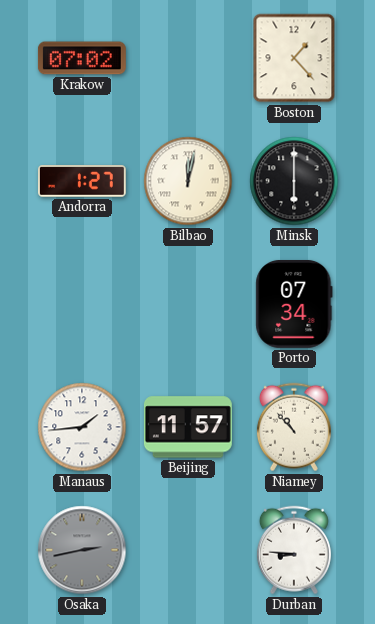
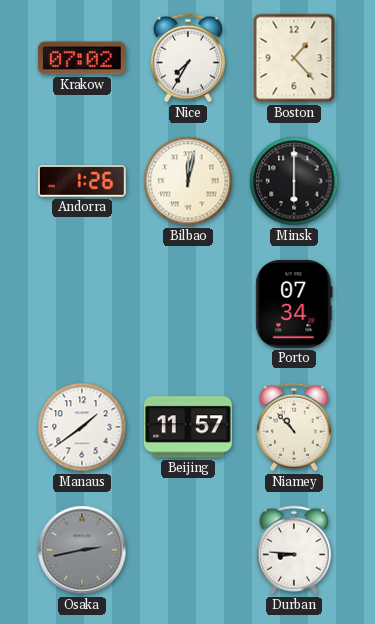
Nice: none -> 7:35
Andorra: 1:27 -> 1:26
Manaus: 1:44 -> 1:39
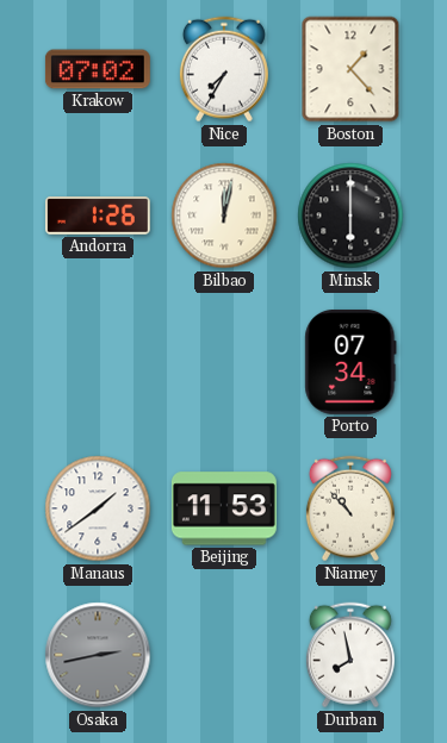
Beijing: 11:57 -> 11:53
Durban: 8:46 -> 7:58
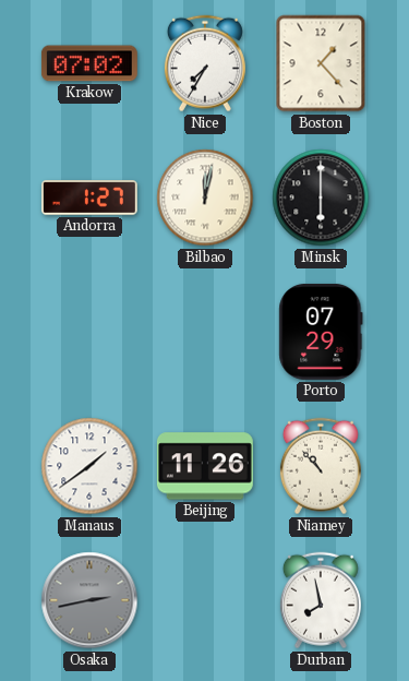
Andorra: 1:26 -> 1:27
Porto: 07:34 -> 07:29
Beijing: 11:53 -> 11:26
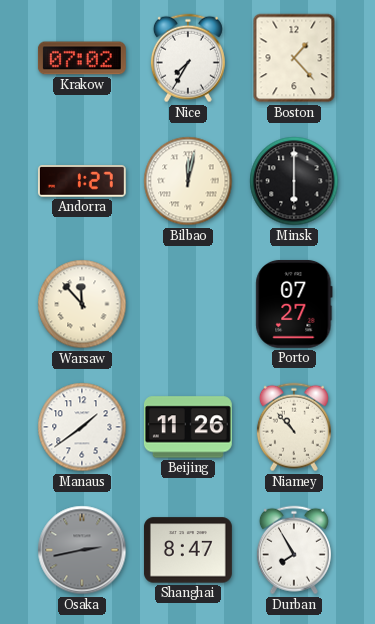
Warsaw: none -> 11:53
Porto: 07:29 -> 07:27
Shanghai: none -> 8:47
Durban: 7:58 -> 7:55
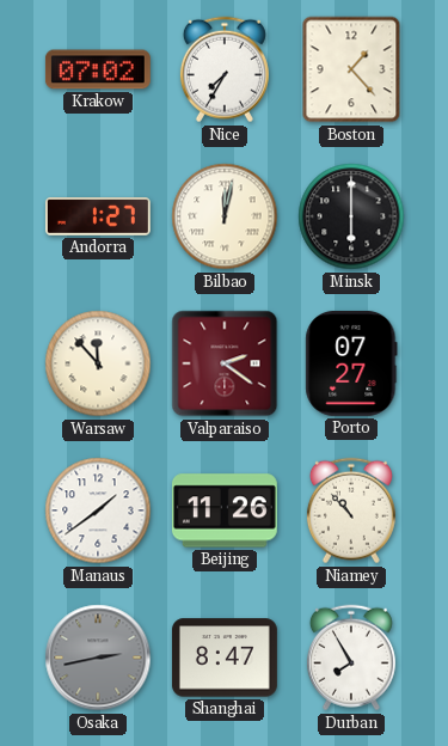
Valparaiso: none -> 2:21
